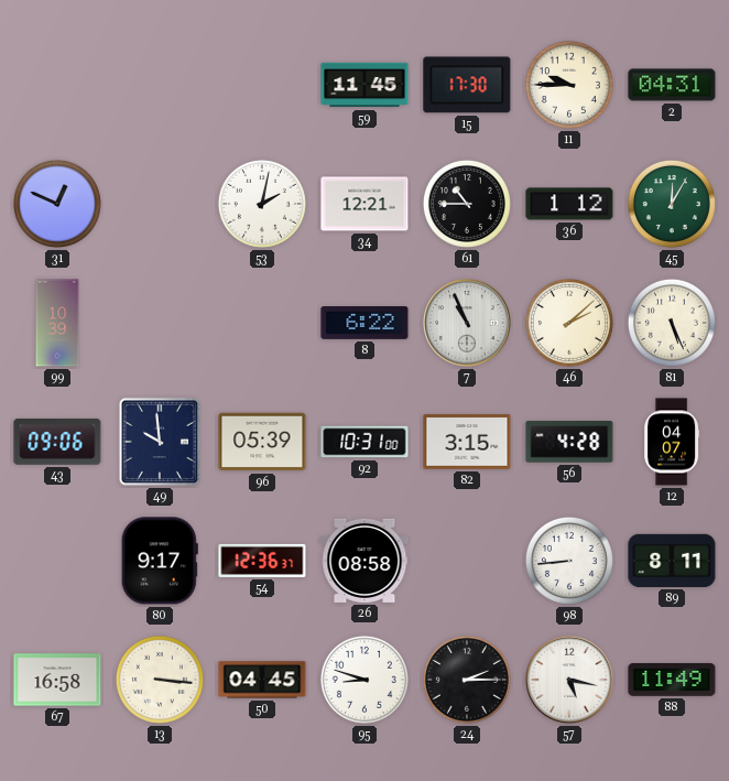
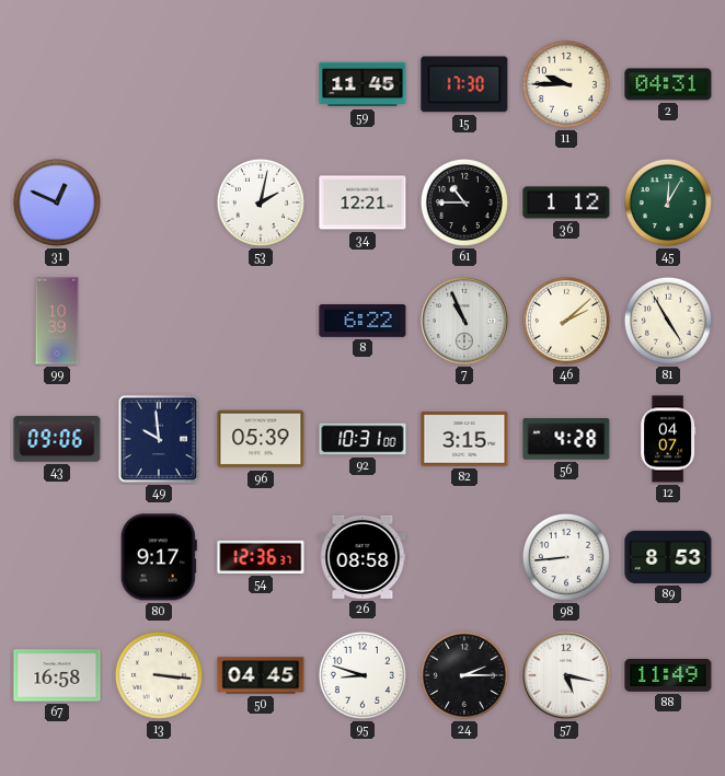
81: 5:26 -> 4:55
89: 8:11 -> 8:53
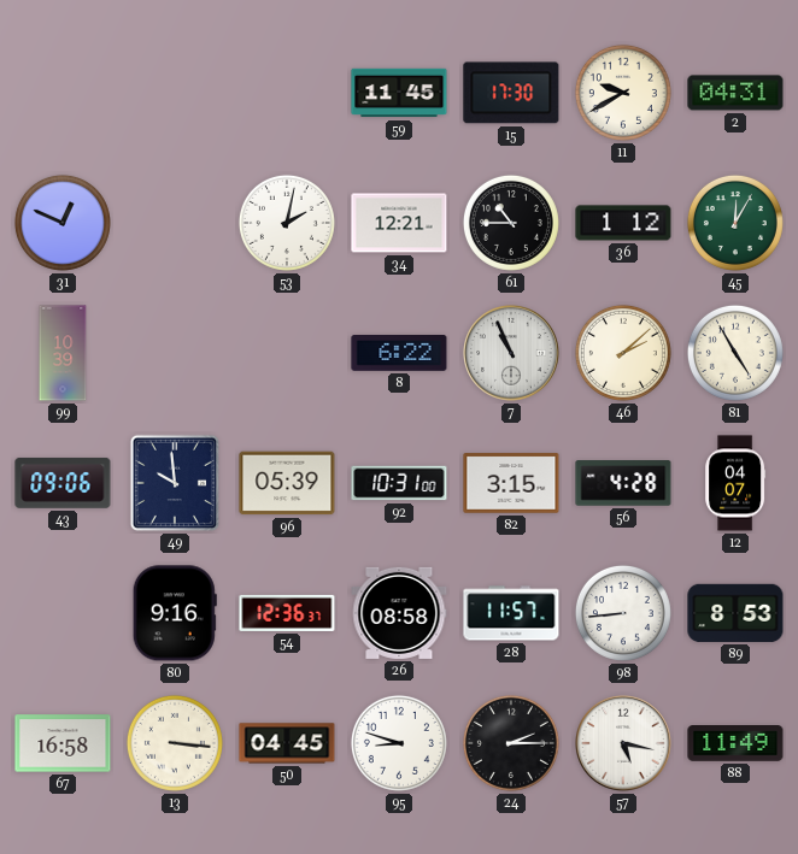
11: 9:45 -> 9:40
80: 9:17 -> 9:16
28: none -> 11:57
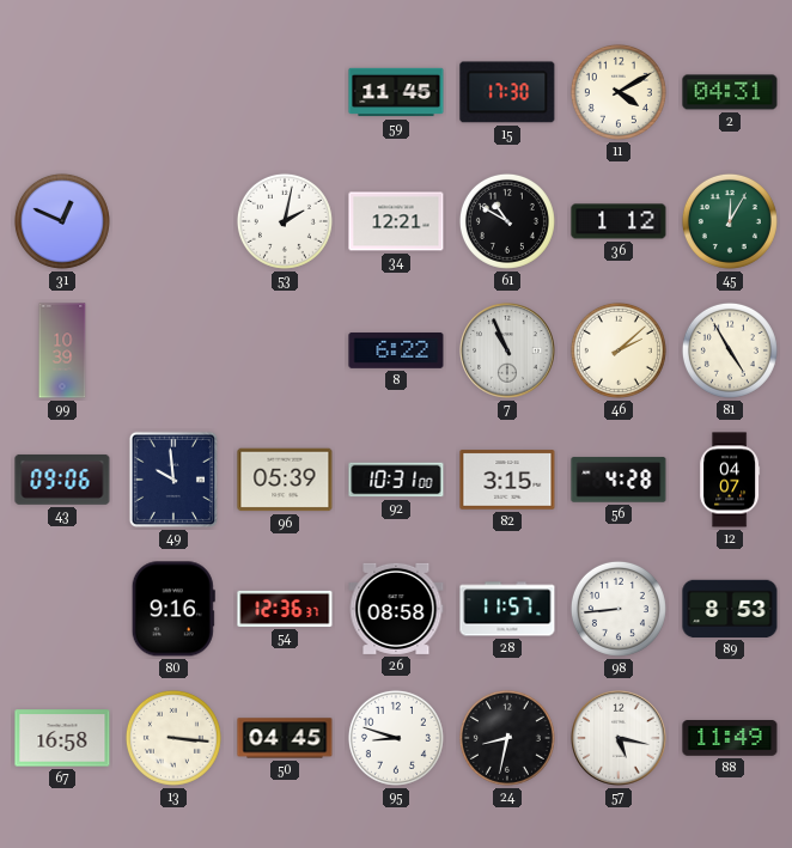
11: 9:40 -> 4:10
61: 10:45 -> 10:50
24: 2:15 -> 8:32
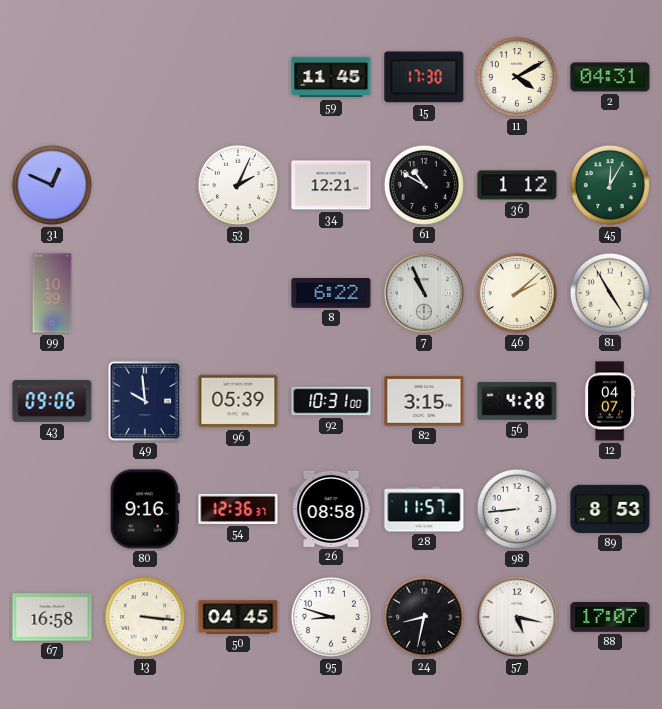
53: 2:02 -> 2:04
88: 11:49 -> 17:07
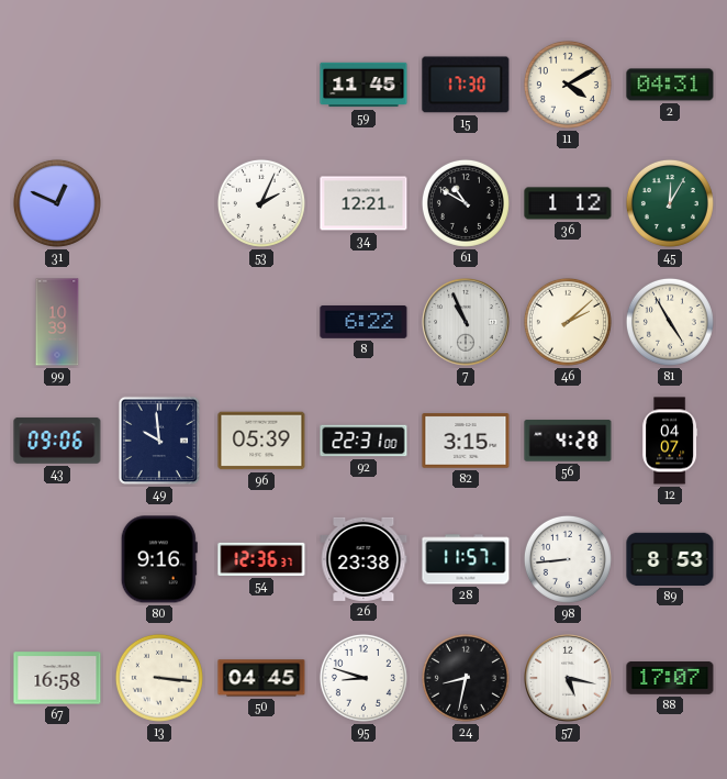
92: 10:31 -> 22:31
26: 08:58 -> 23:38
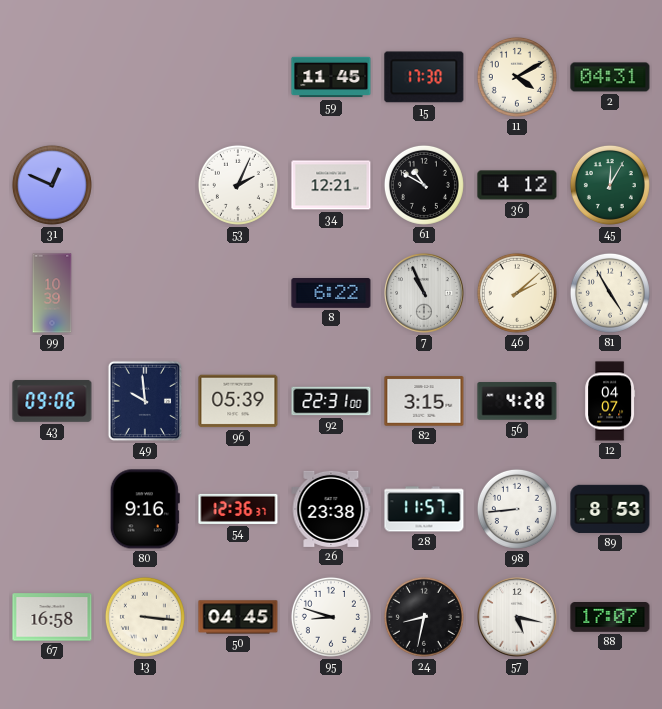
36: 1:12 -> 4:12
